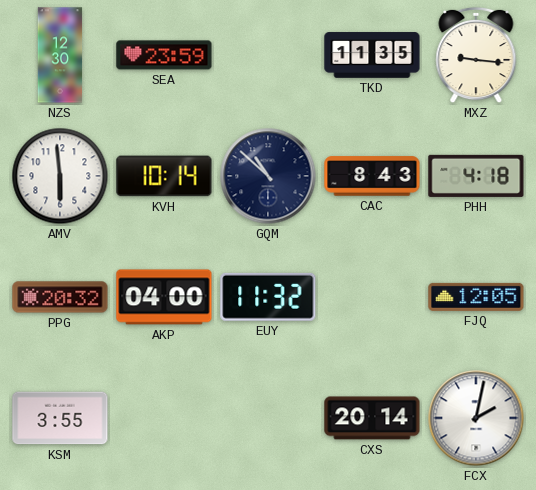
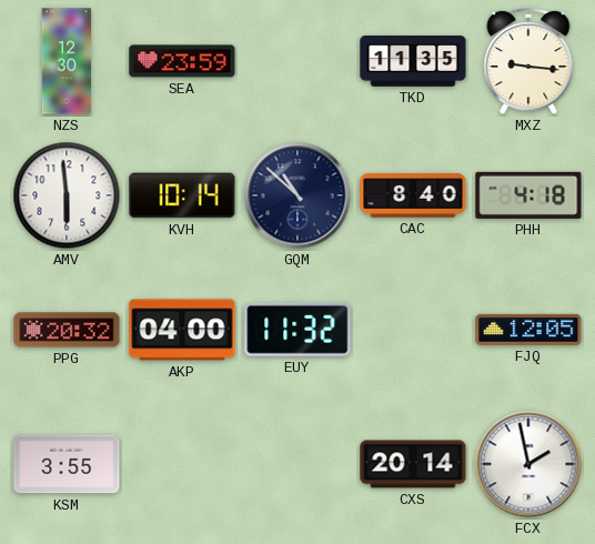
CAC: 8:43 -> 8:40
FCX: 2:02 -> 1:58
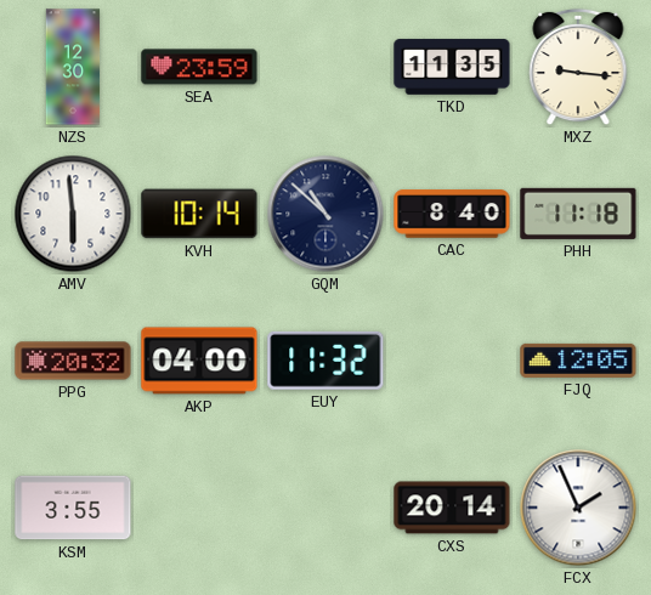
PHH: 4:18 -> 11:18
FCX: 1:58 -> 1:56
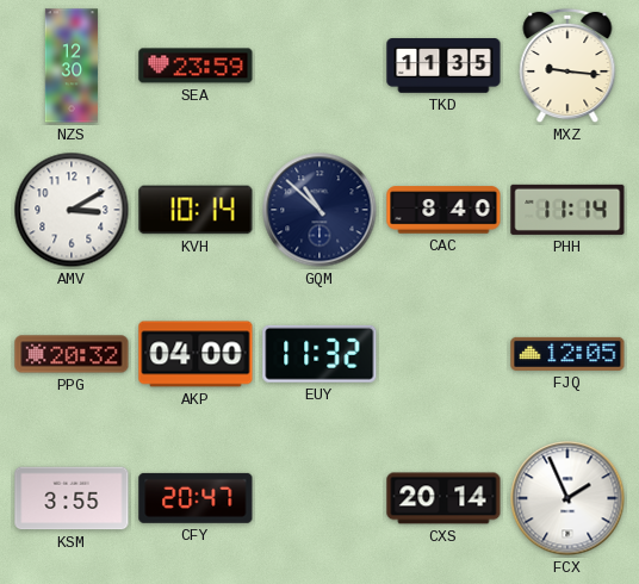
AMV: 5:59 -> 3:10
PHH: 11:18 -> 11:14
CFY: none -> 20:47
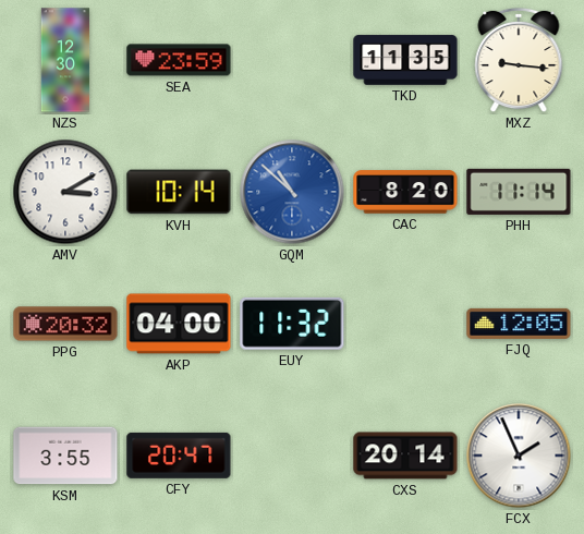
GQM dial: navy -> blue
CAC: 8:40 -> 8:20
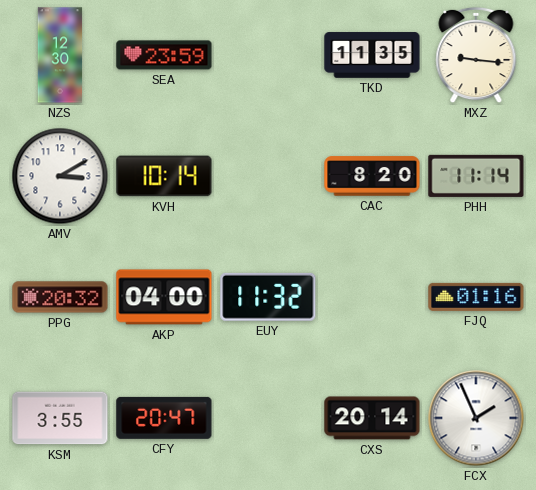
GQM: 10:52 -> none
FJQ: 12:05 -> 01:16
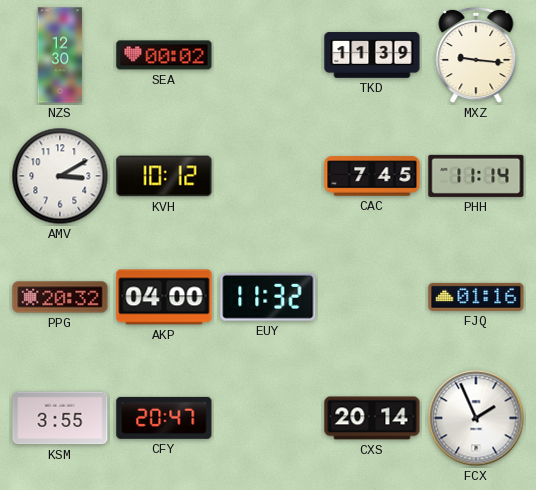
SEA: 23:59 -> 00:02
TKD: 11:35 -> 11:39
KVH: 10:14 -> 10:12
CAC: 8:20 -> 7:45
